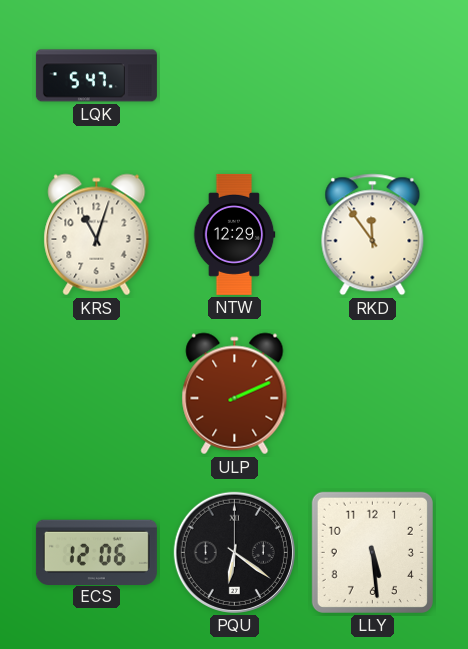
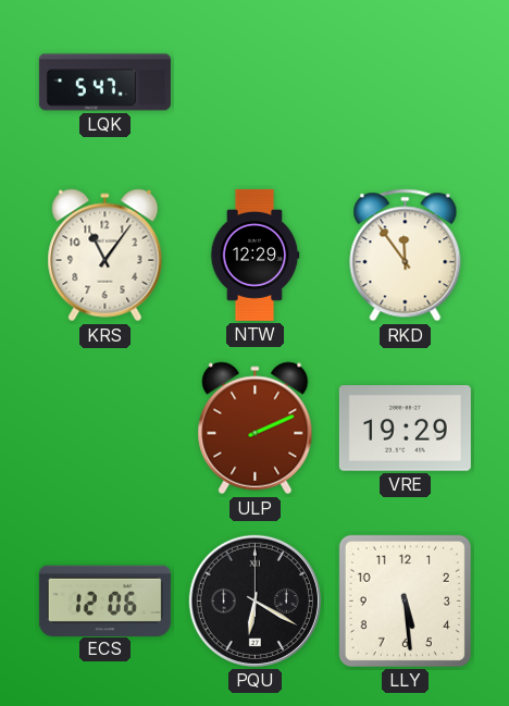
KRS: 11:03 -> 11:06
VRE: none -> 19:29
PQU: 6:21 -> 6:20
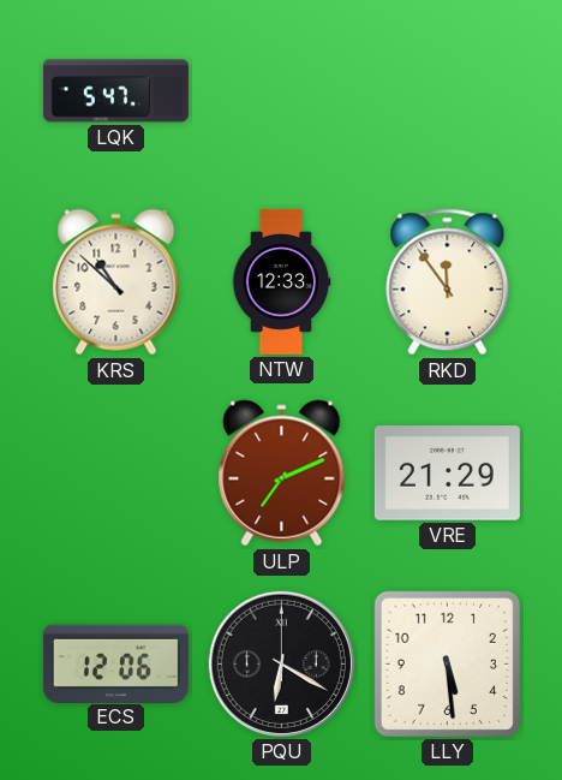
KRS: 11:06 -> 10:52
NTW: 12:29 -> 12:33
ULP: 2:11 -> 7:11
VRE: 19:29 -> 21:29
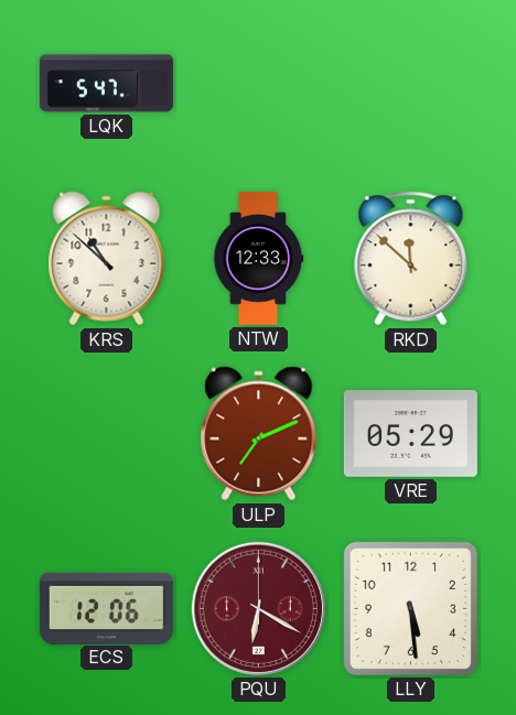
RKD: 11:54 -> 11:52
VRE: 21:29 -> 05:29
PQU dial: black -> burgundy
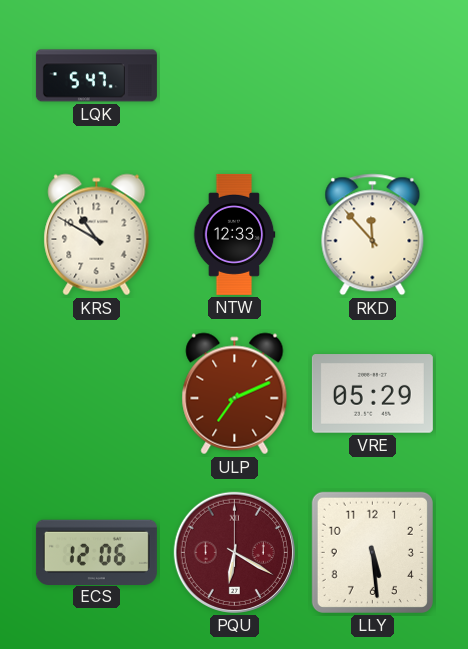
KRS: 10:52 -> 10:50
RKD: 11:52 -> 11:53
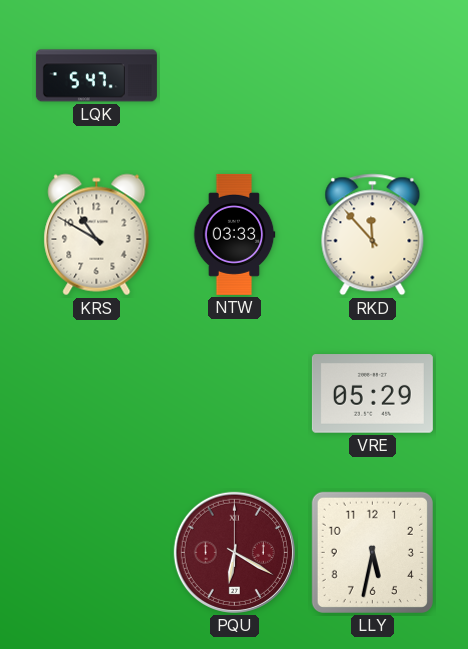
NTW: 12:33 -> 03:33
ULP: 7:11 -> none
ECS: 12:06 -> none
LLY: 5:29 -> 5:32
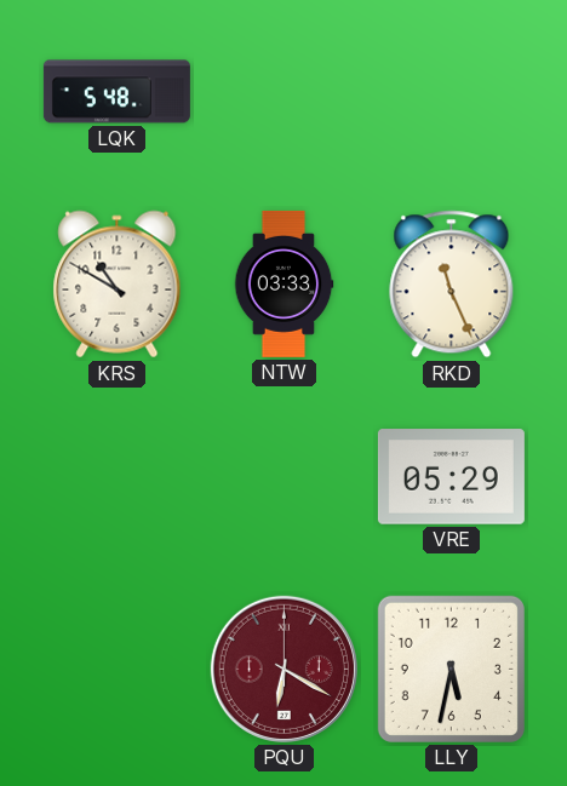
LQK: 5:47 -> 5:48
RKD: 11:53 -> 11:26
